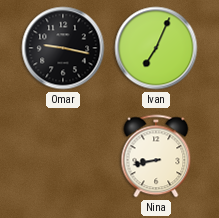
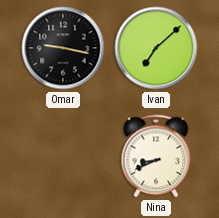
Ivan: 7:04 -> 7:08
Nina: 8:43 -> 8:41
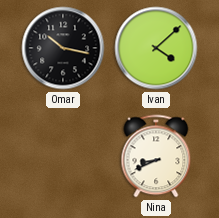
Omar: 9:17 -> 10:17
Ivan: 7:08 -> 4:08
